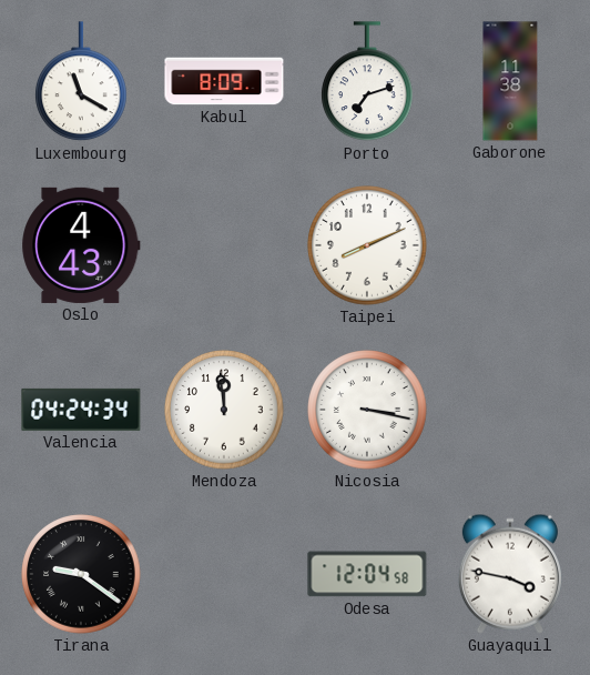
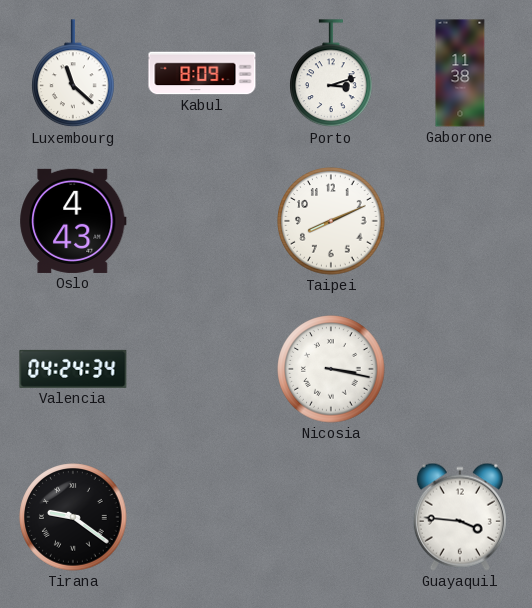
Luxembourg: 11:20 -> 11:22
Porto: 7:12 -> 3:12
Mendoza: 11:59 -> none
Odesa: 12:04 -> none
Guayaquil: 3:47 -> 3:46
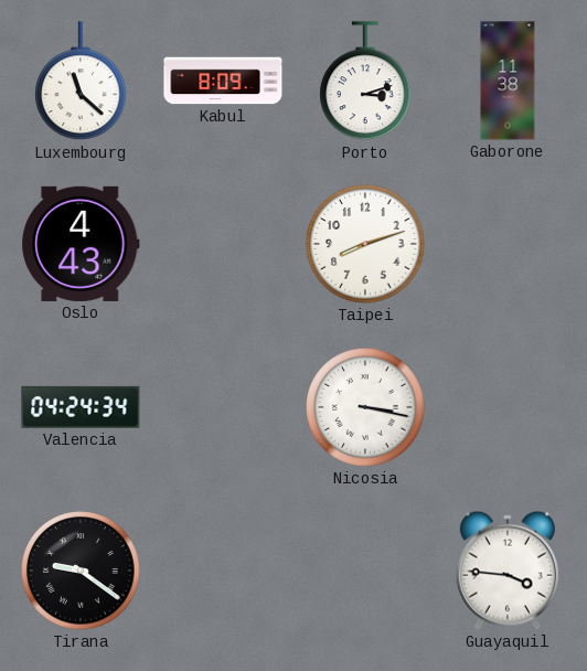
Taipei: 8:11 -> 8:12
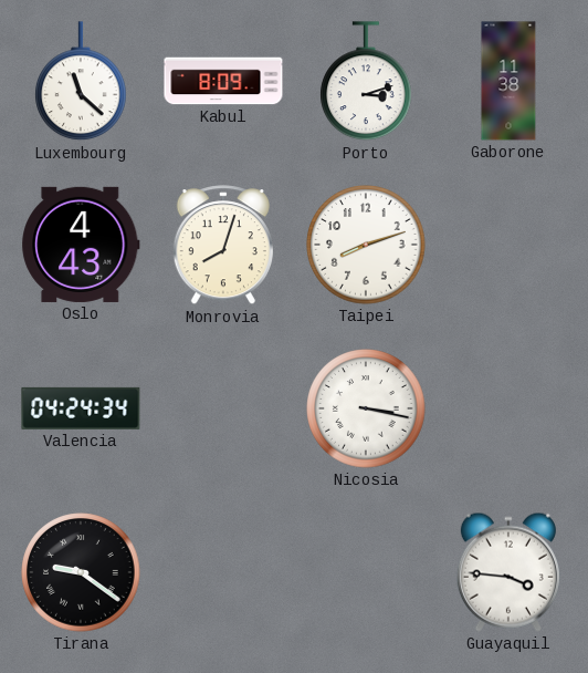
Monrovia: none -> 8:03
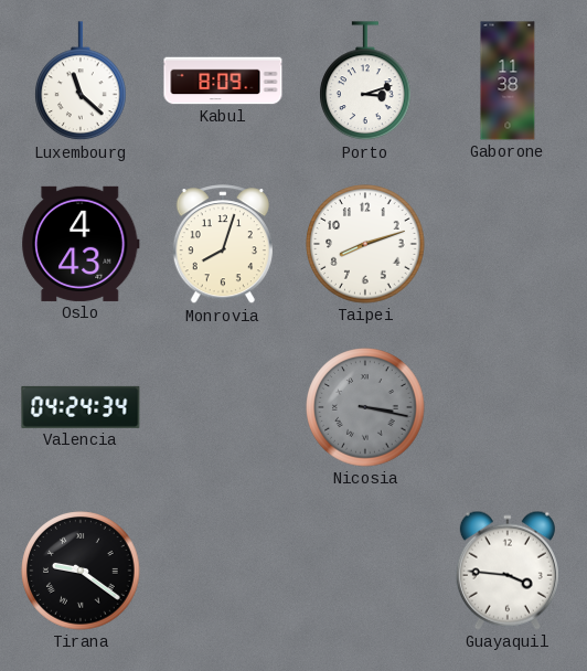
Nicosia dial: white -> grey
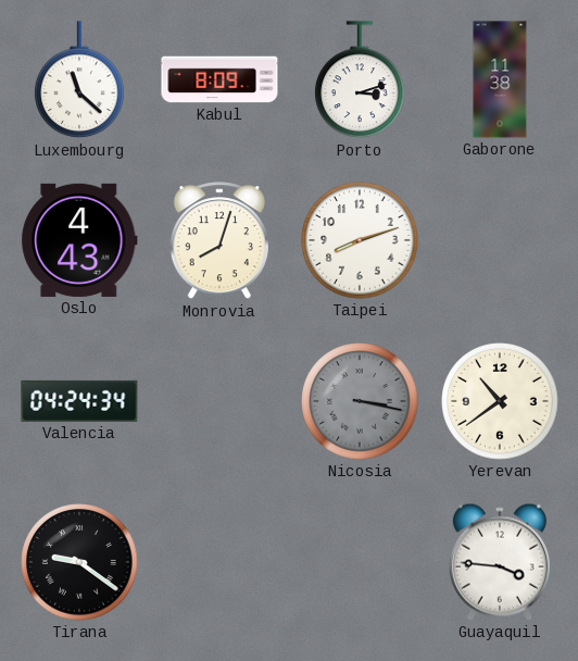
Yerevan: none -> 10:39
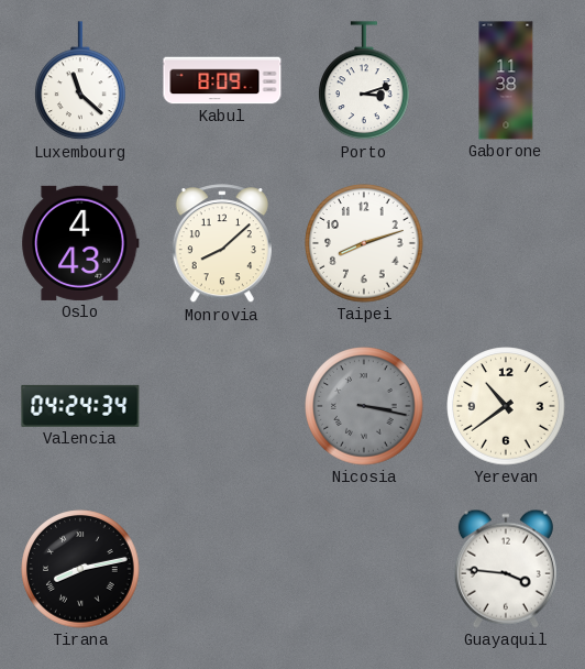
Monrovia: 8:03 -> 8:08
Tirana: 9:21 -> 8:13
